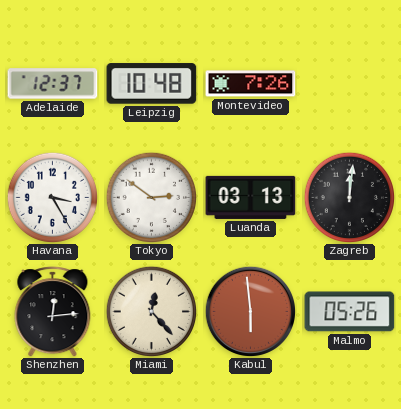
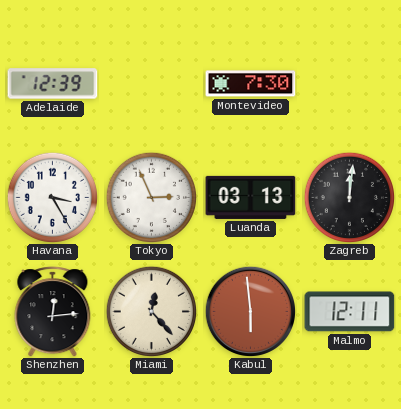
Adelaide: 12:37 -> 12:39
Leipzig: 10:48 -> none
Montevideo: 7:26 -> 7:30
Tokyo: 2:51 -> 2:56
Malmo: 05:26 -> 12:11
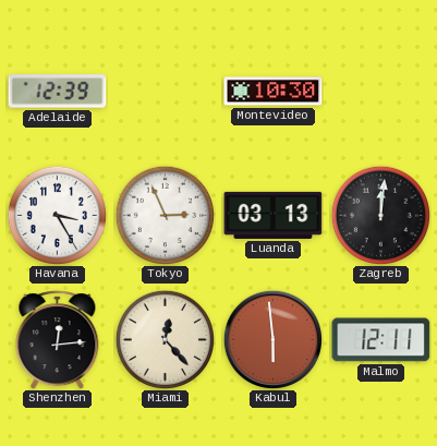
Montevideo: 7:30 -> 10:30
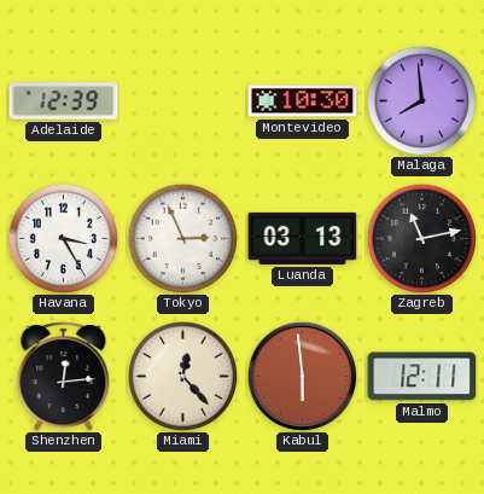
Malaga: none -> 7:59
Zagreb: 12:01 -> 11:13
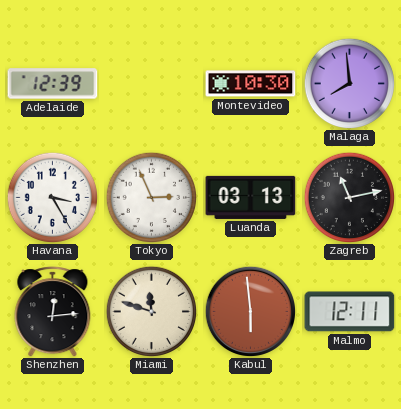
Miami: 12:23 -> 11:48
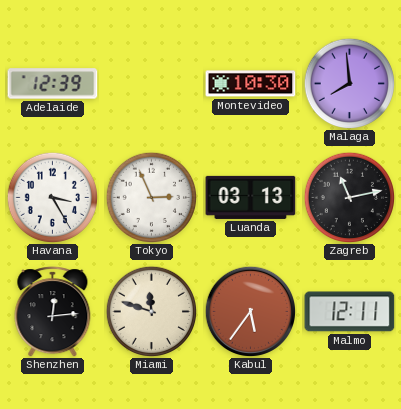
Kabul: 5:59 -> 5:36
